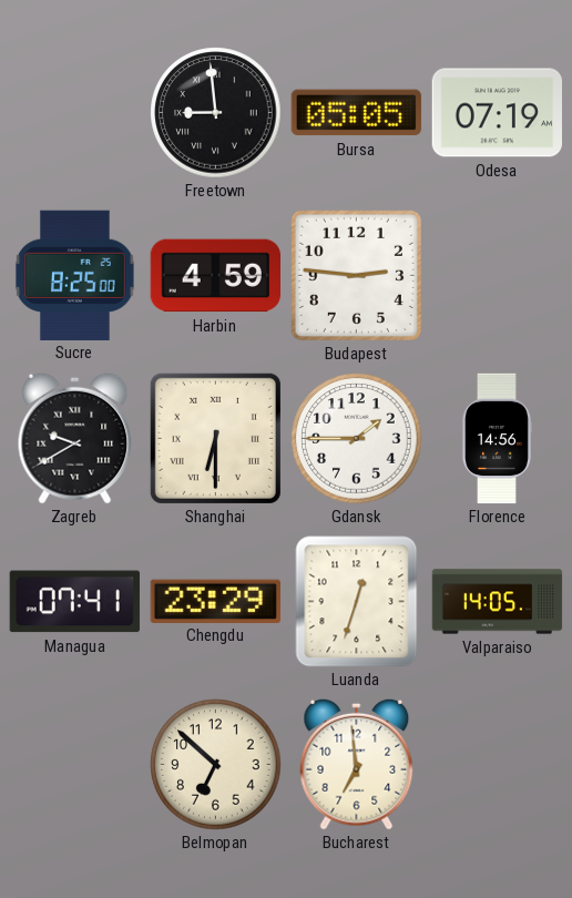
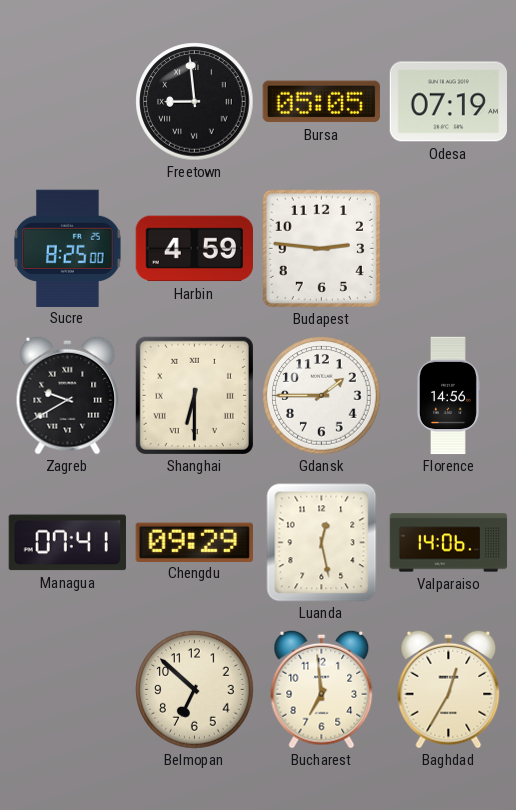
Chengdu: 23:29 -> 09:29
Luanda: 12:33 -> 12:28
Valparaiso: 14:05 -> 14:06
Baghdad: none -> 12:35
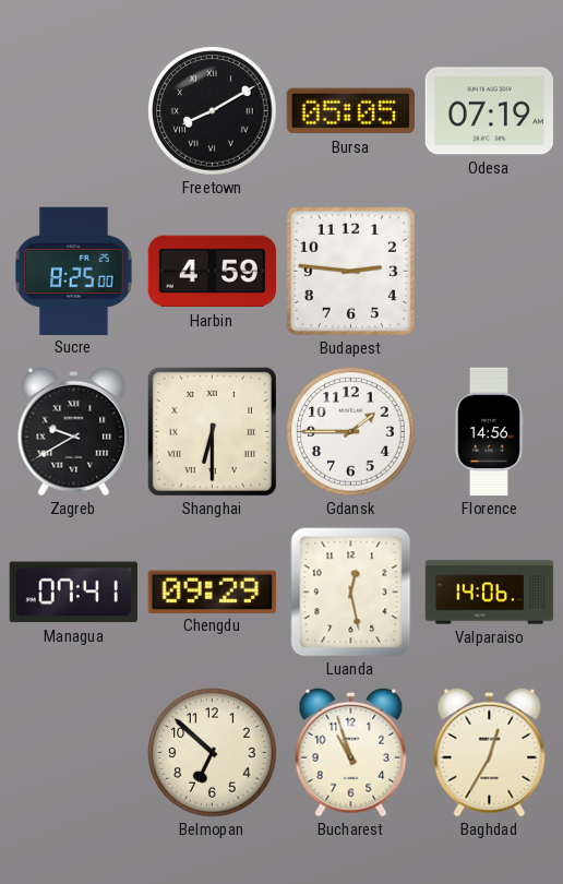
Freetown: 8:59 -> 8:10
Bucharest: 6:59 -> 10:57
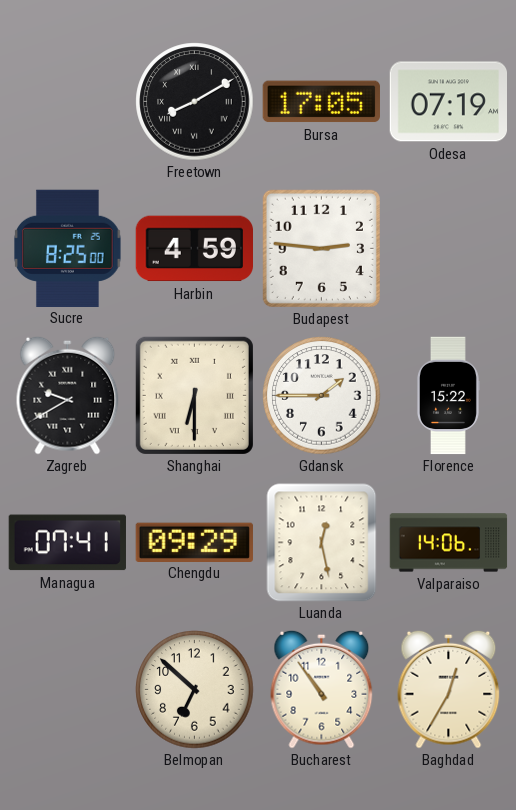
Bursa: 05:05 -> 17:05
Florence: 14:56 -> 15:22
Bucharest: 10:57 -> 10:54
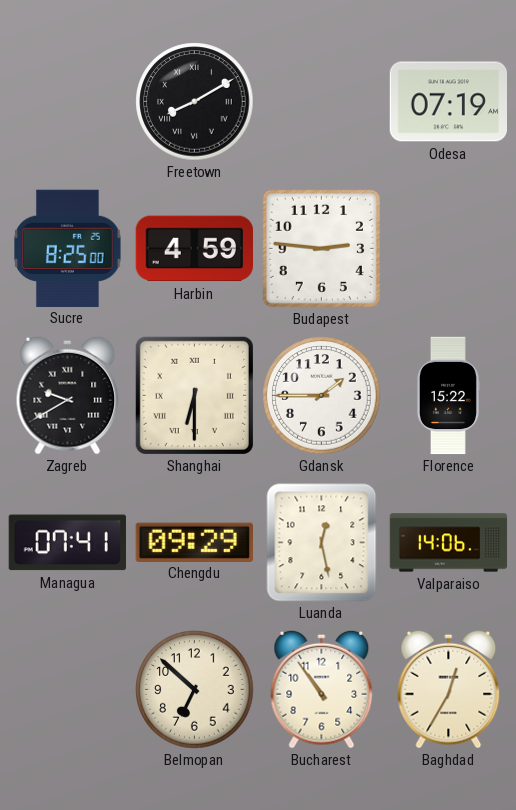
Bursa: 17:05 -> none
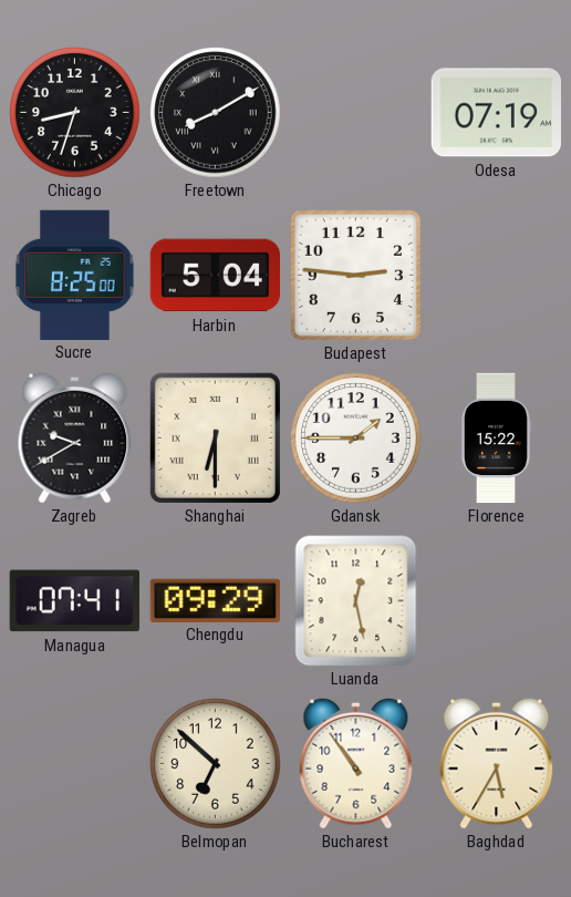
Chicago: none -> 8:33
Harbin: 4:59 -> 5:04
Valparaiso: 14:06 -> none
Baghdad: 12:35 -> 5:35
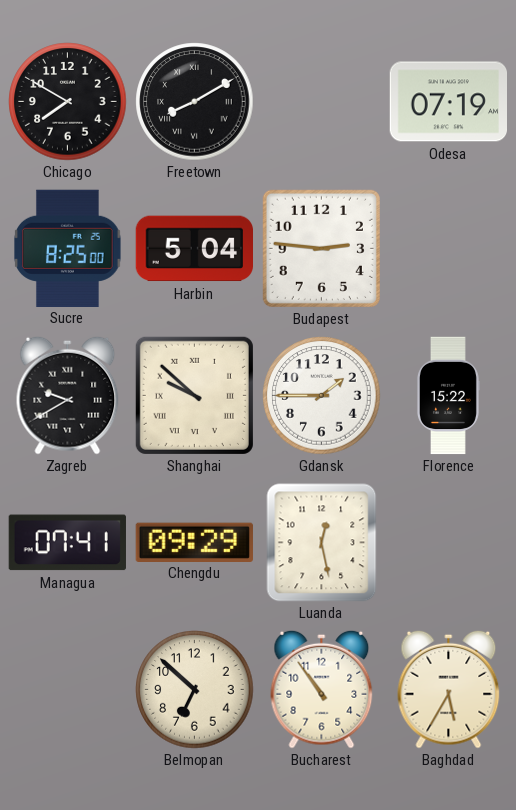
Chicago: 8:33 -> 7:50
Shanghai: 6:30 -> 9:52
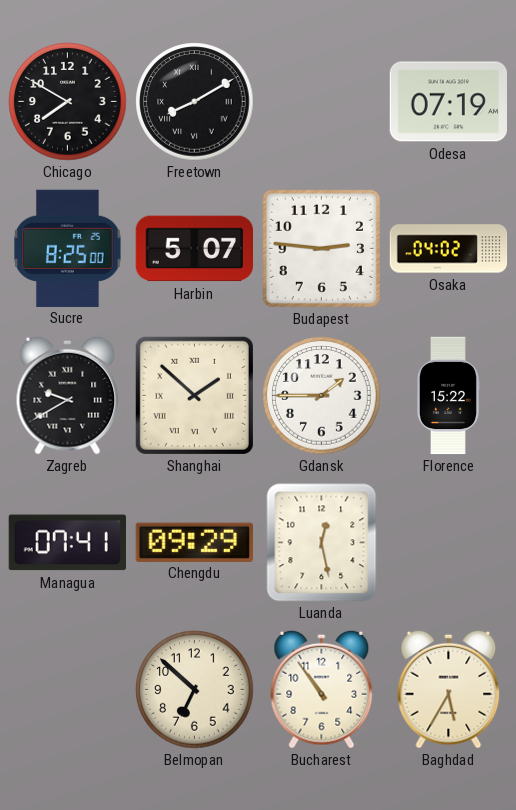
Harbin: 5:04 -> 5:07
Osaka: none -> 04:02
Shanghai: 9:52 -> 1:52
